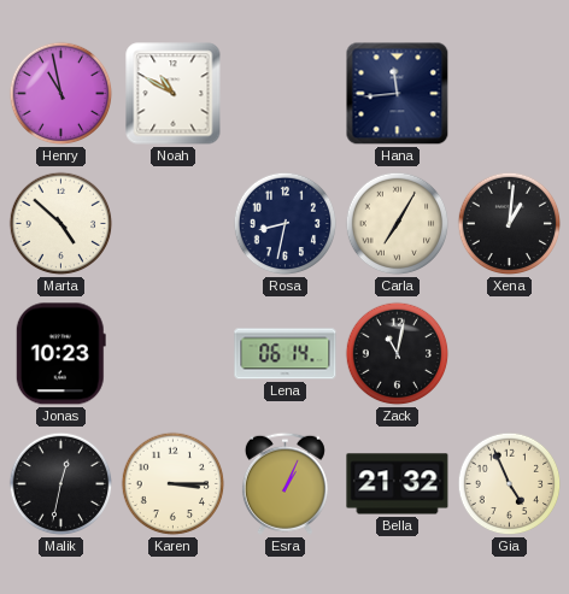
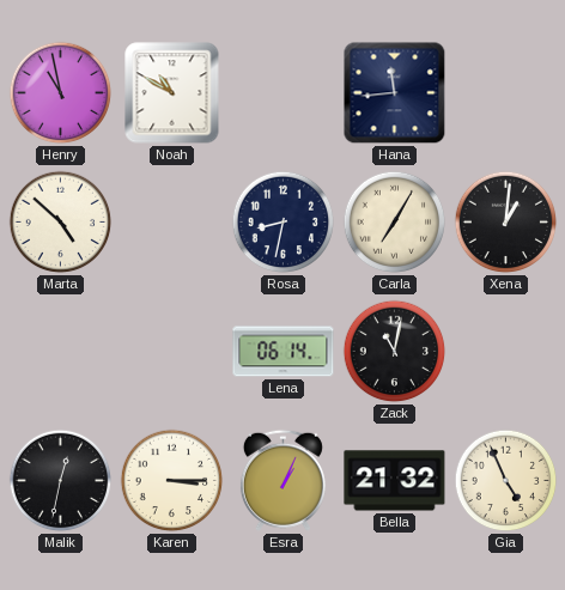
Jonas: 10:23 -> none
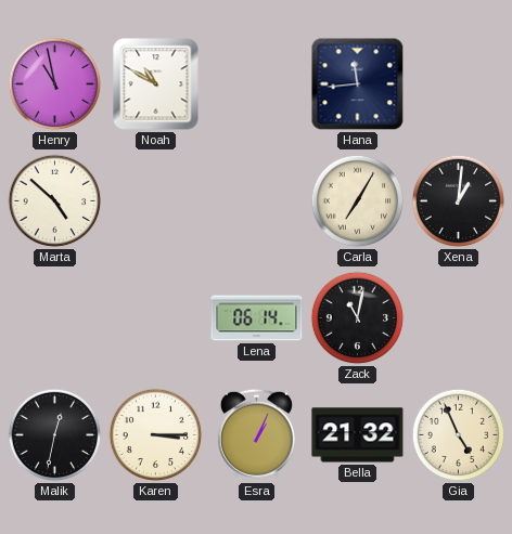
Rosa: 8:32 -> none
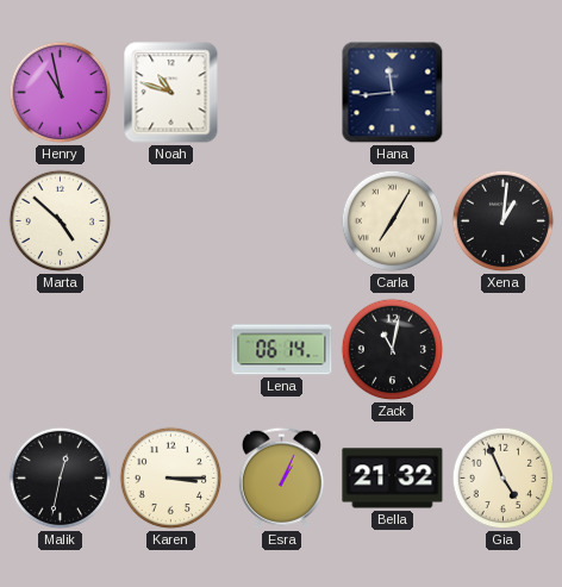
Noah: 10:50 -> 10:48
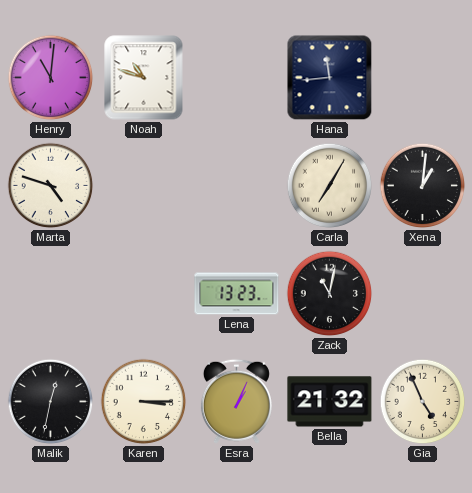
Henry: 10:58 -> 11:01
Marta: 4:52 -> 4:48
Lena: 06:14 -> 13:23
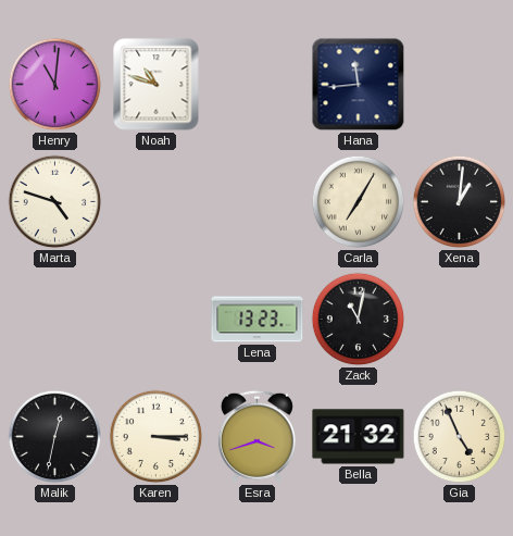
Esra: 1:04 -> 3:42
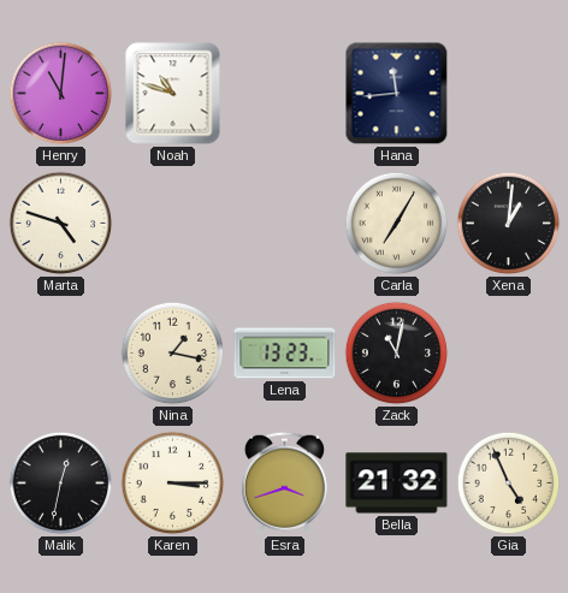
Nina: none -> 1:17
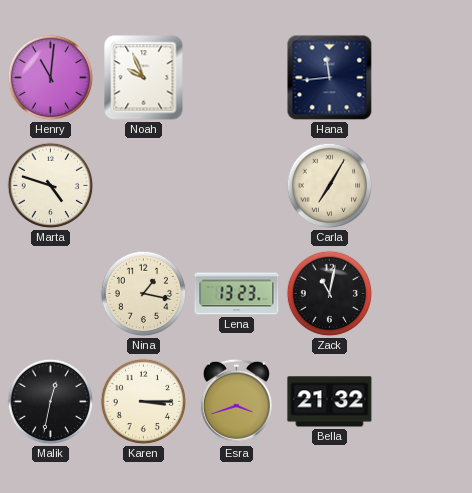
Noah: 10:48 -> 9:56
Xena: 1:01 -> none
Gia: 4:56 -> none
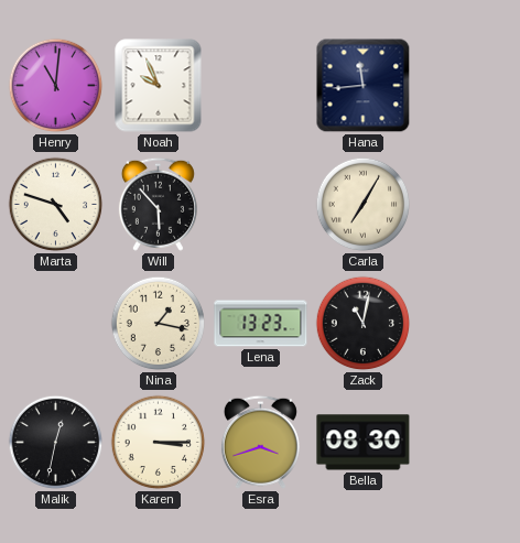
Will: none -> 5:53
Bella: 21:32 -> 08:30
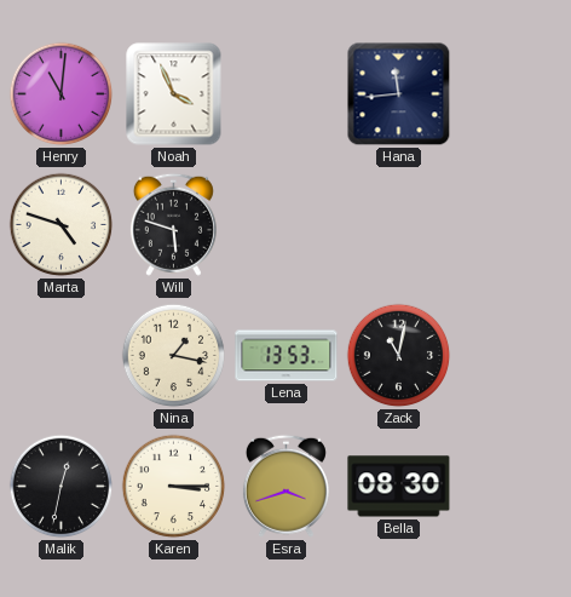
Noah: 9:56 -> 3:56
Will: 5:53 -> 5:48
Carla: 7:05 -> none
Lena: 13:23 -> 13:53
